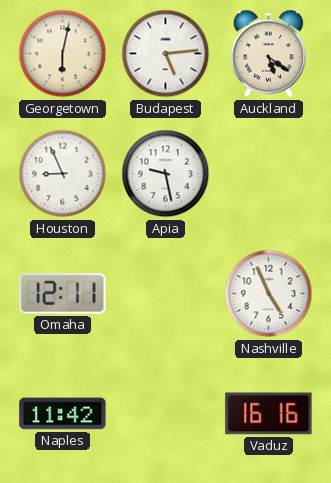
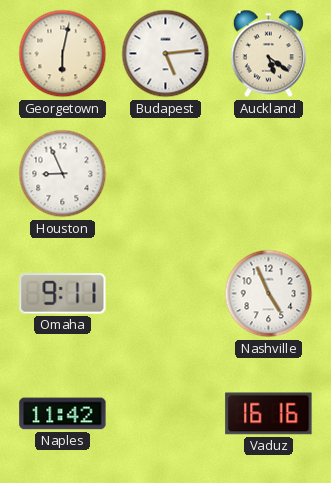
Apia: 9:28 -> none
Omaha: 12:11 -> 9:11
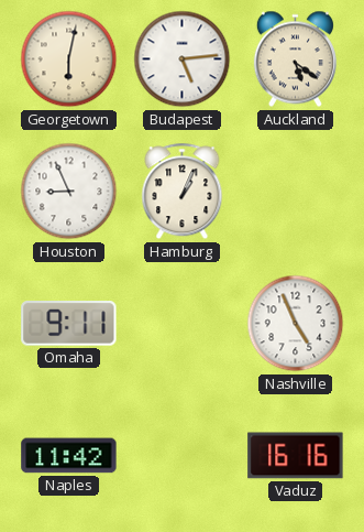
Hamburg: none -> 1:04
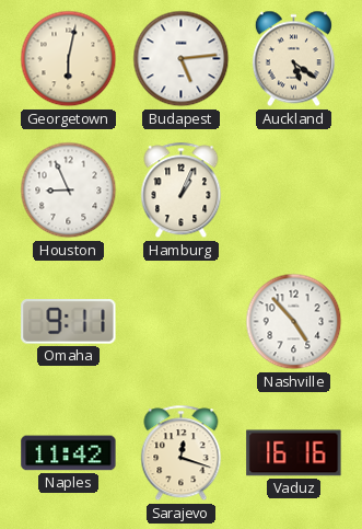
Nashville: 4:56 -> 4:53
Sarajevo: none -> 12:18
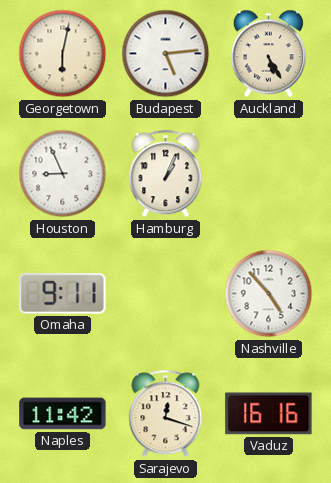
Auckland: 5:21 -> 5:25
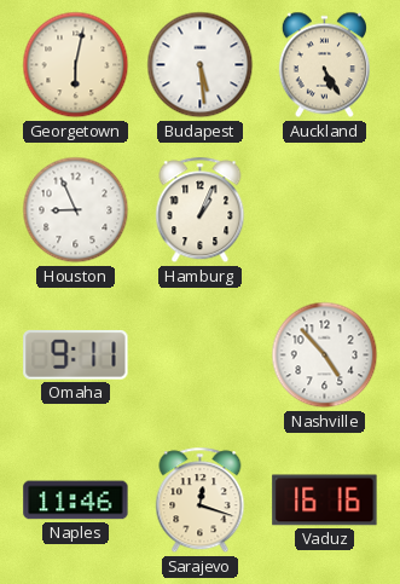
Budapest: 5:14 -> 5:29
Naples: 11:42 -> 11:46
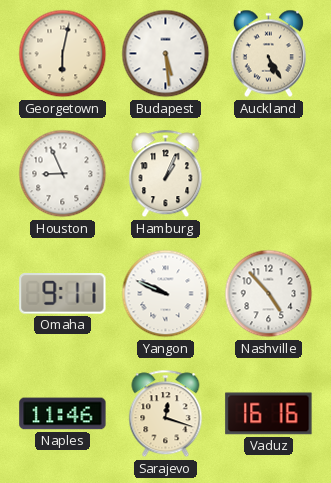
Yangon: none -> 9:49
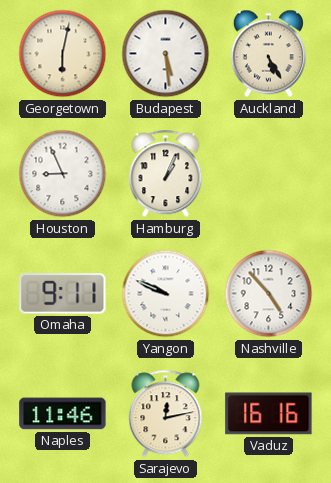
Sarajevo: 12:18 -> 12:13
